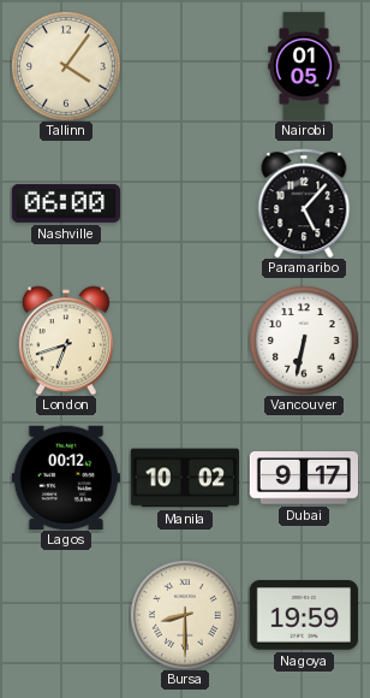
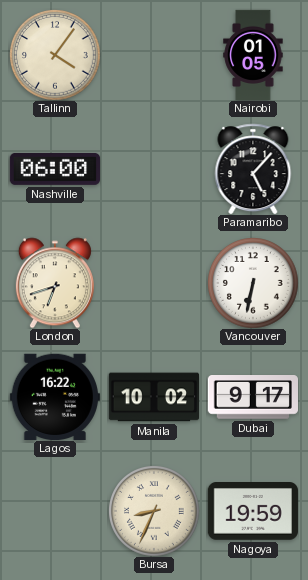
Lagos: 00:12 -> 16:22
Bursa: 8:30 -> 8:34
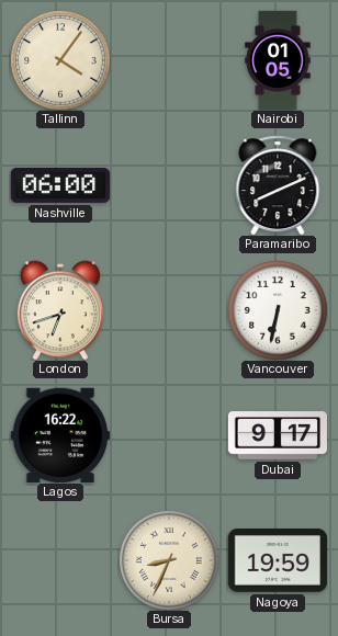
Paramaribo: 5:07 -> 8:11
Manila: 10:02 -> none
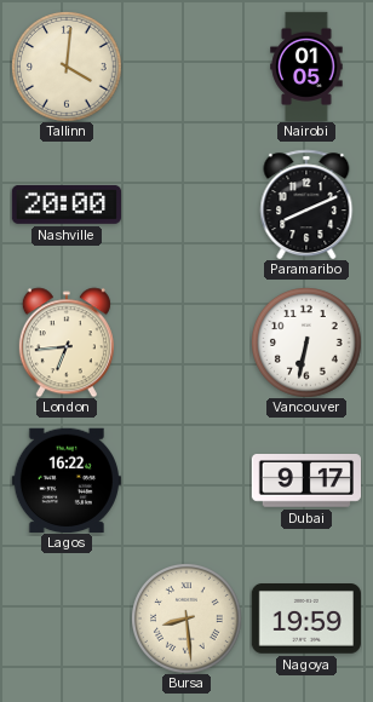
Tallinn: 4:06 -> 4:01
Nashville: 06:00 -> 20:00
London: 6:42 -> 6:44
Bursa: 8:34 -> 8:29
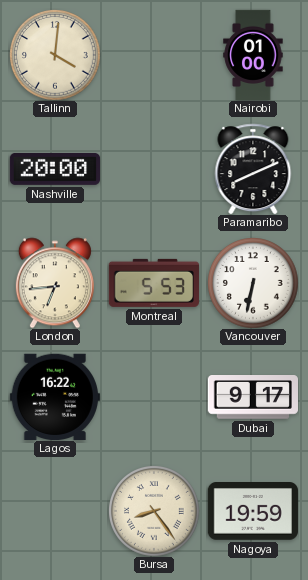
Nairobi: 01:05 -> 01:00
Montreal: none -> 5:53
Bursa: 8:29 -> 8:24
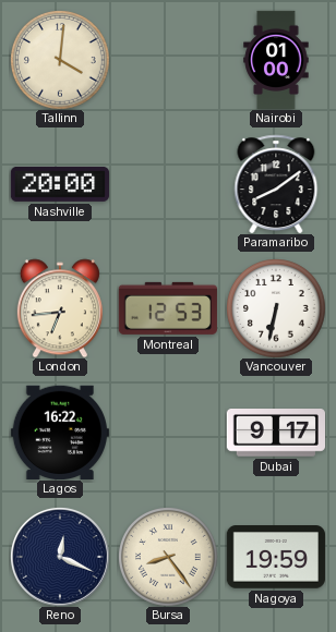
Paramaribo: 8:11 -> 8:09
Montreal: 5:53 -> 12:53
Reno: none -> 12:19
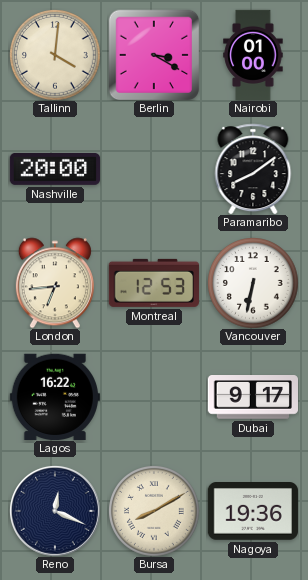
Berlin: none -> 3:20
Bursa: 8:24 -> 8:10
Nagoya: 19:59 -> 19:36
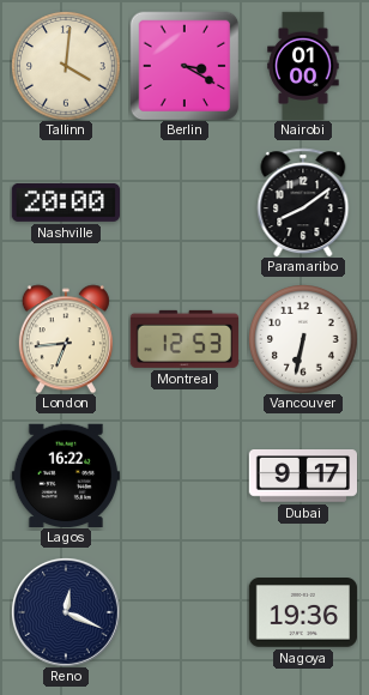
Bursa: 8:10 -> none
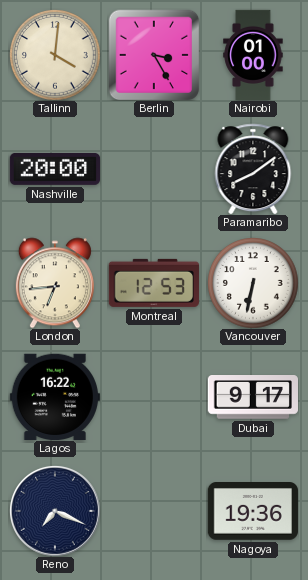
Berlin: 3:20 -> 3:25
Reno: 12:19 -> 7:19
